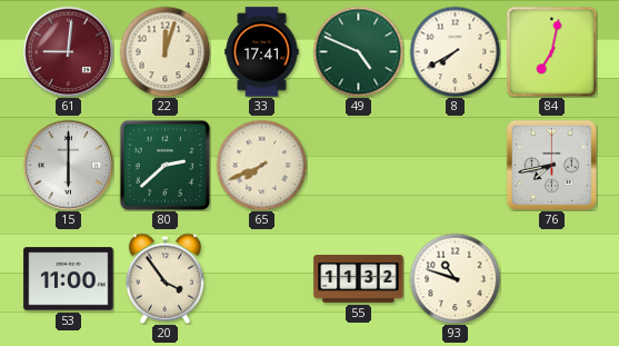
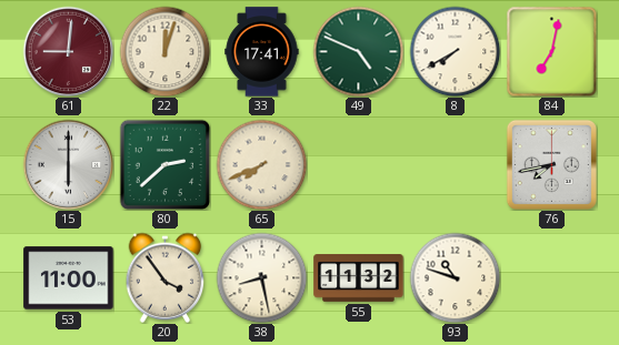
38: none -> 8:28
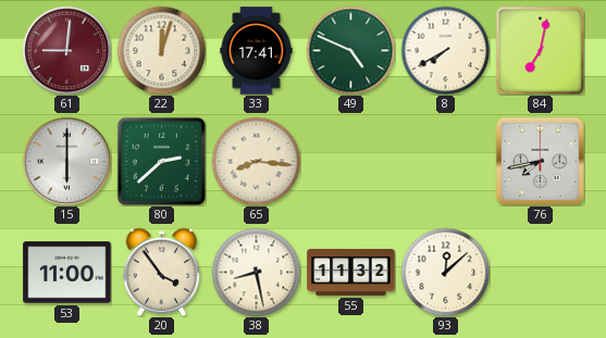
65: 7:41 -> 8:16
93: 10:48 -> 12:08
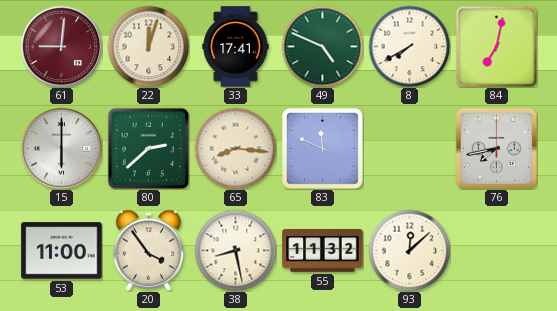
83: none -> 11:49
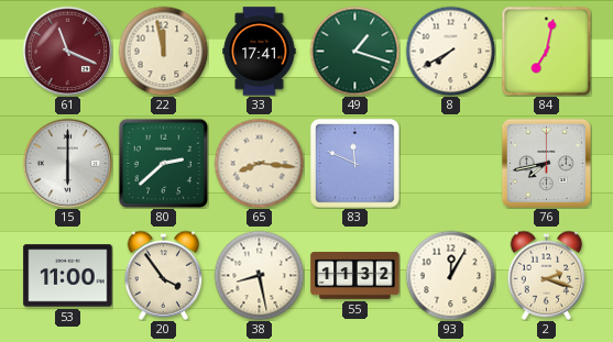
61: 9:01 -> 11:19
22: 12:03 -> 11:58
49: 4:49 -> 1:18
93: 12:08 -> 12:05
2: none -> 2:18
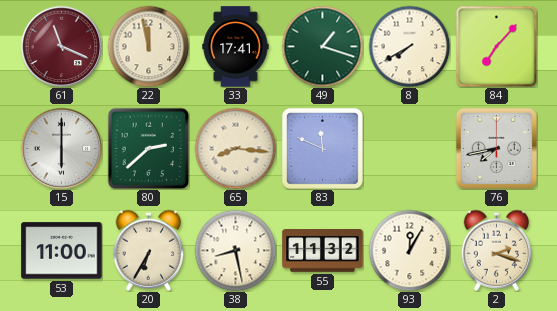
84: 7:02 -> 7:07
20: 3:54 -> 6:35
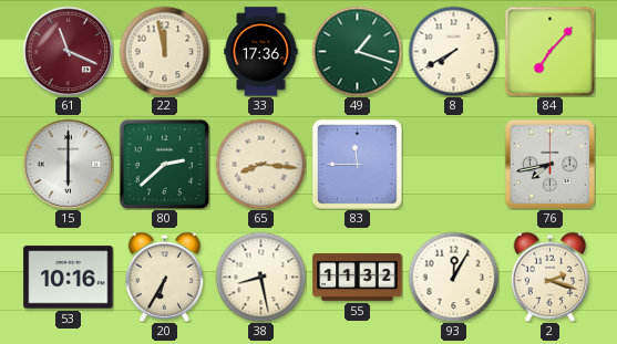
33: 17:41 -> 17:36
83: 11:49 -> 11:45
53: 11:00 -> 10:16
